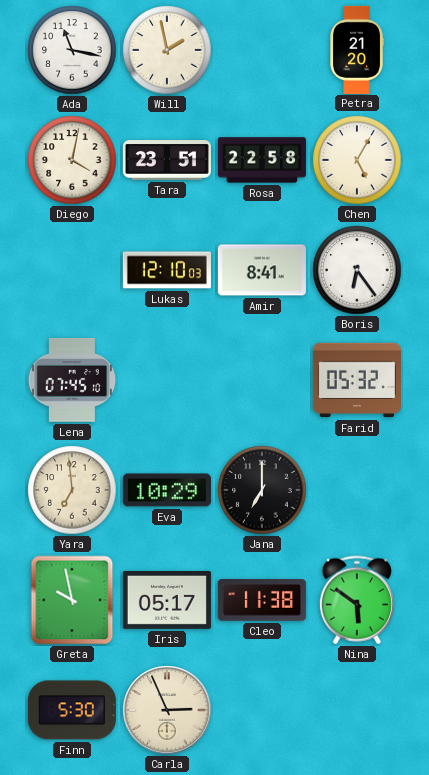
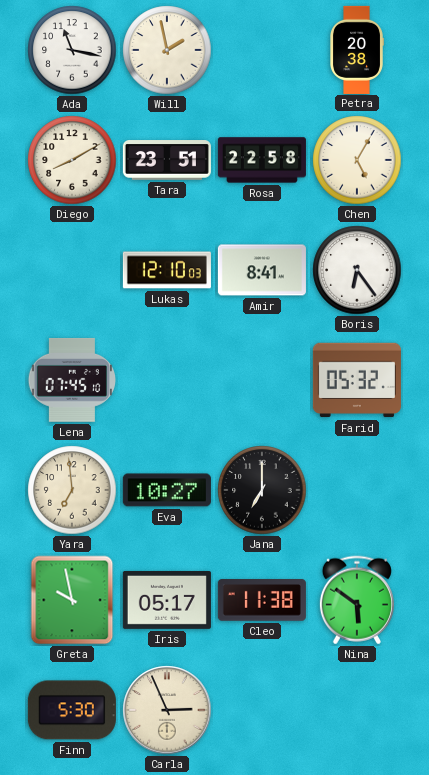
Petra: 21:20 -> 20:38
Diego: 4:02 -> 8:10
Eva: 10:29 -> 10:27
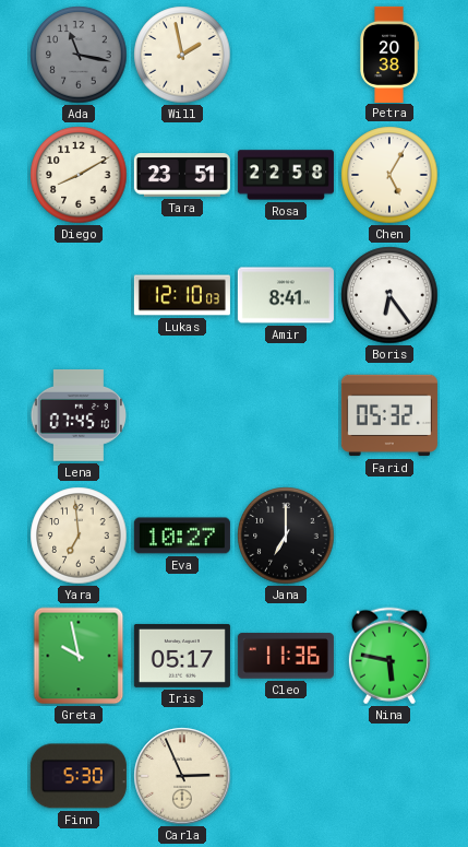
Ada dial: white -> grey
Cleo: 11:38 -> 11:36
Nina: 5:51 -> 5:47
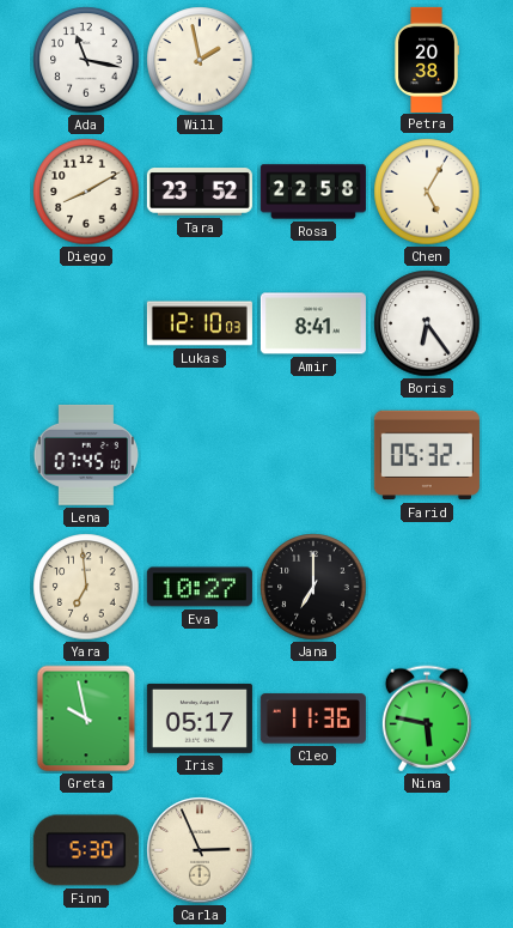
Ada dial: grey -> white
Tara: 23:51 -> 23:52
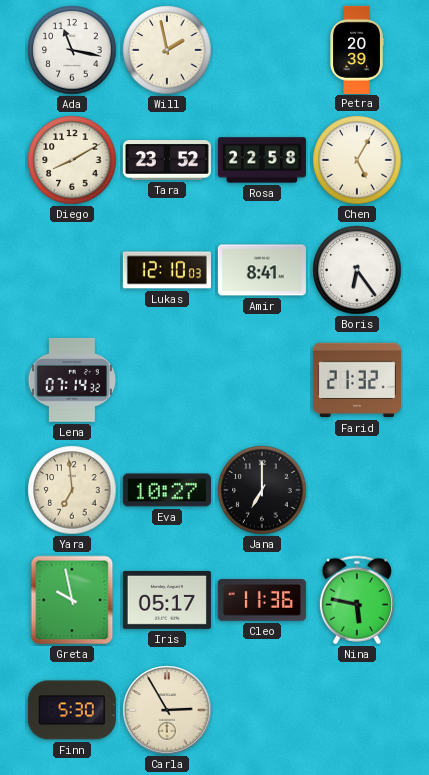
Petra: 20:38 -> 20:39
Lena: 07:45 -> 07:14
Farid: 05:32 -> 21:32
Carla: 2:56 -> 2:55
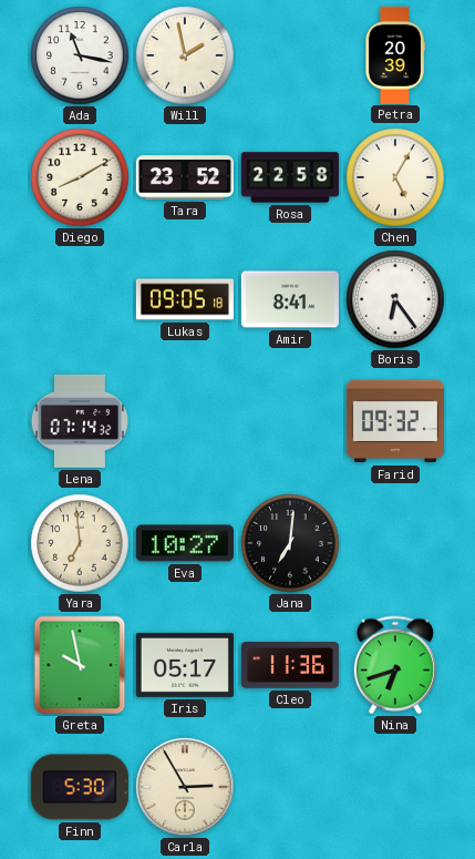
Lukas: 12:10 -> 09:05
Farid: 21:32 -> 09:32
Jana: 7:00 -> 7:01
Nina: 5:47 -> 6:42
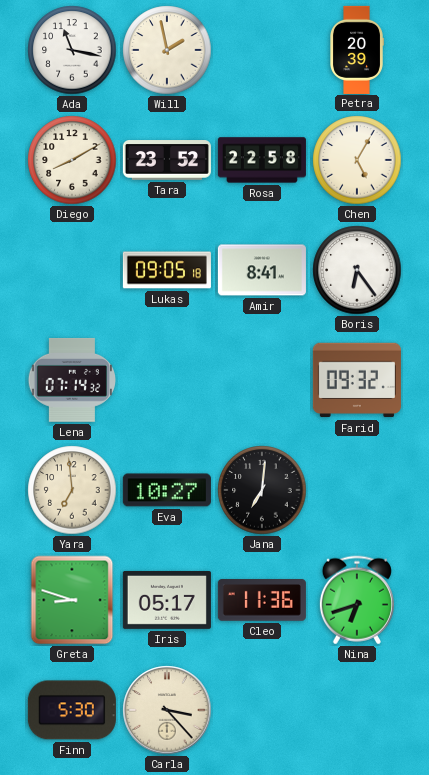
Greta: 9:58 -> 8:48
Carla: 2:55 -> 3:23
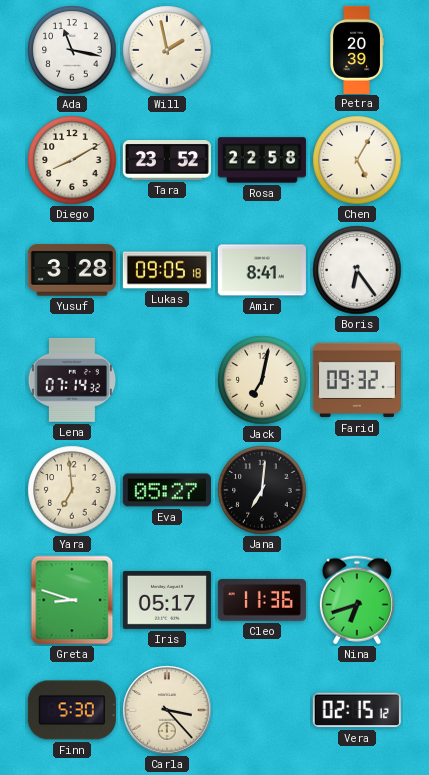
Yusuf: none -> 3:28
Jack: none -> 7:02
Eva: 10:27 -> 05:27
Vera: none -> 02:15
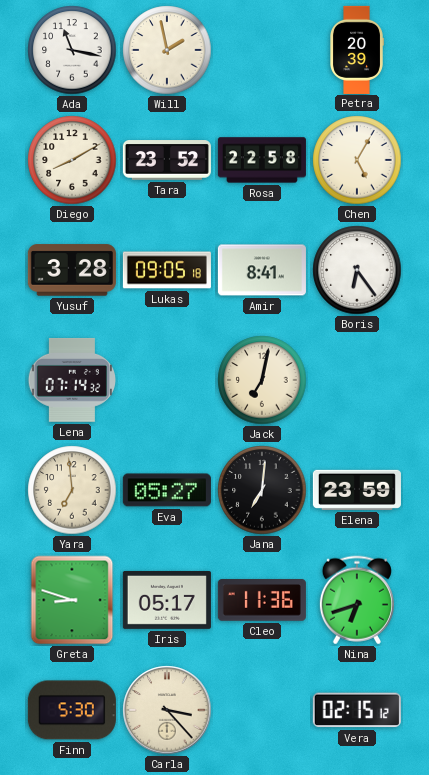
Farid: 09:32 -> none
Elena: none -> 23:59
